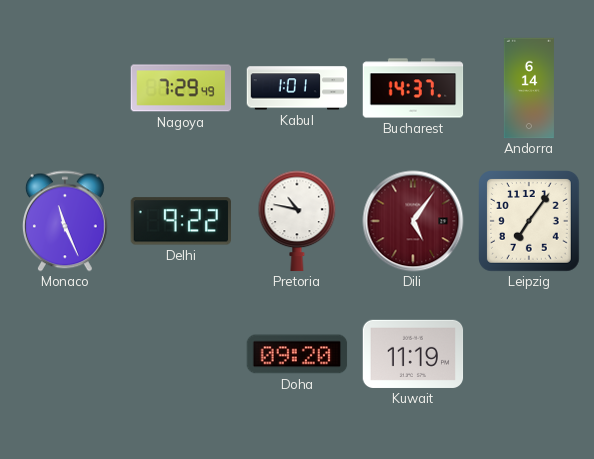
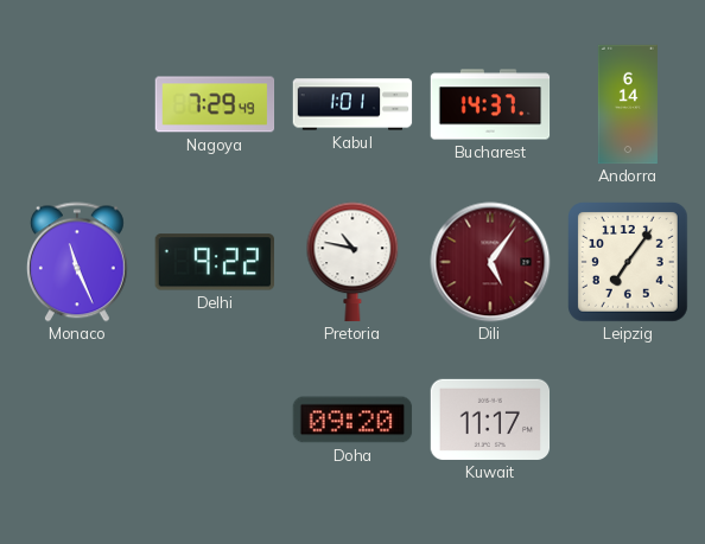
Kuwait: 11:19 -> 11:17
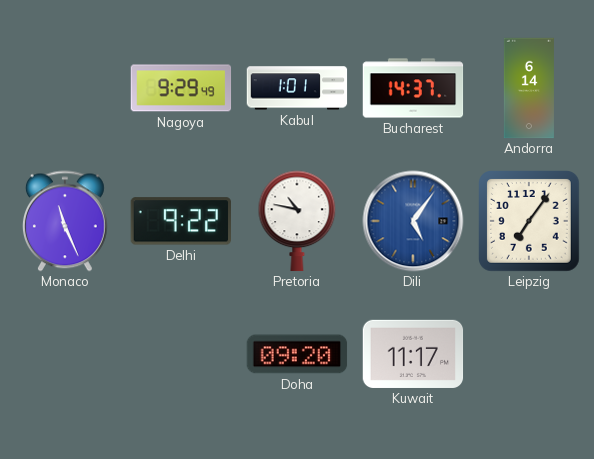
Nagoya: 7:29 -> 9:29
Dili dial: burgundy -> blue
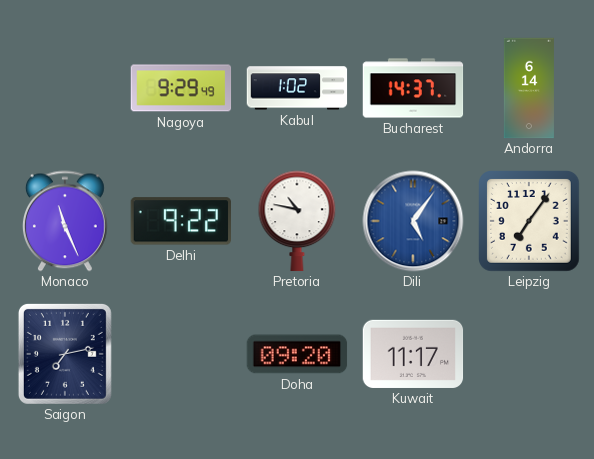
Kabul: 1:01 -> 1:02
Saigon: none -> 7:13
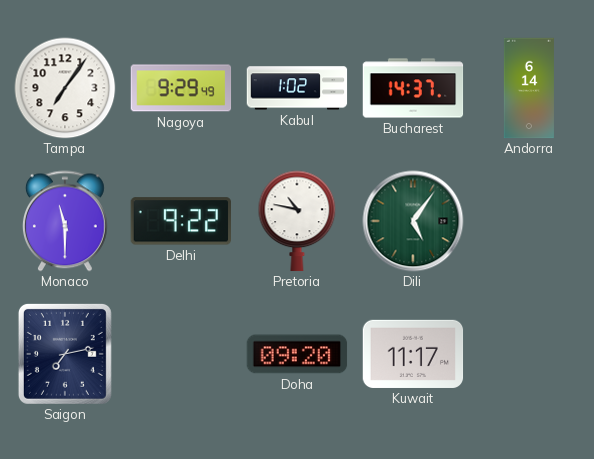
Tampa: none -> 7:06
Monaco: 11:26 -> 11:30
Dili dial: blue -> green
Leipzig: 7:06 -> none
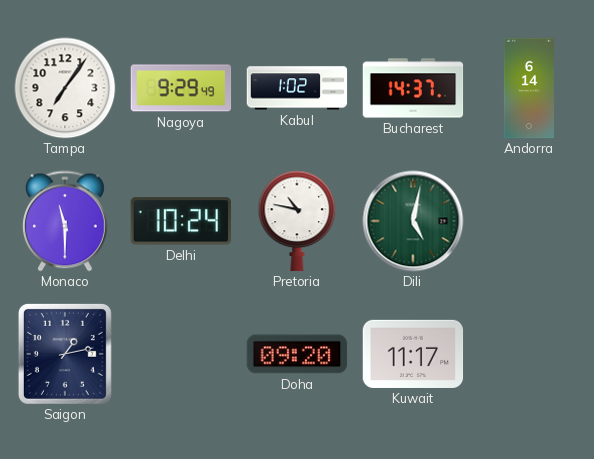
Delhi: 9:22 -> 10:24
Dili: 5:06 -> 5:02
Saigon: 7:13 -> 1:13
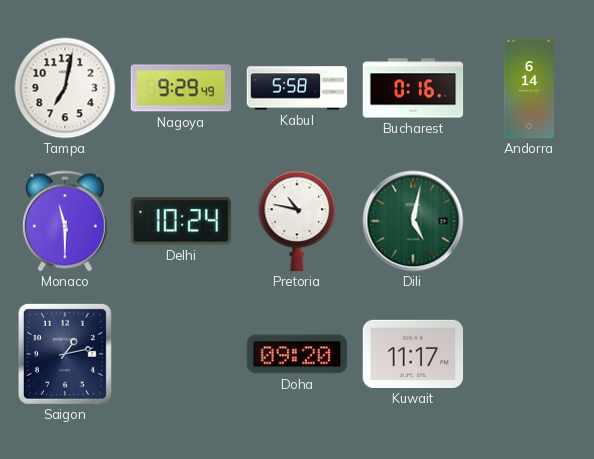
Tampa: 7:06 -> 7:02
Kabul: 1:02 -> 5:58
Bucharest: 14:37 -> 0:16
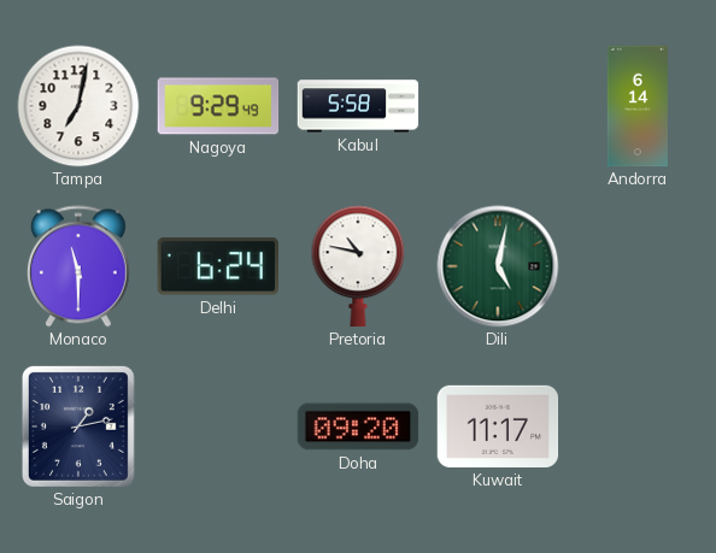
Bucharest: 0:16 -> none
Delhi: 10:24 -> 6:24
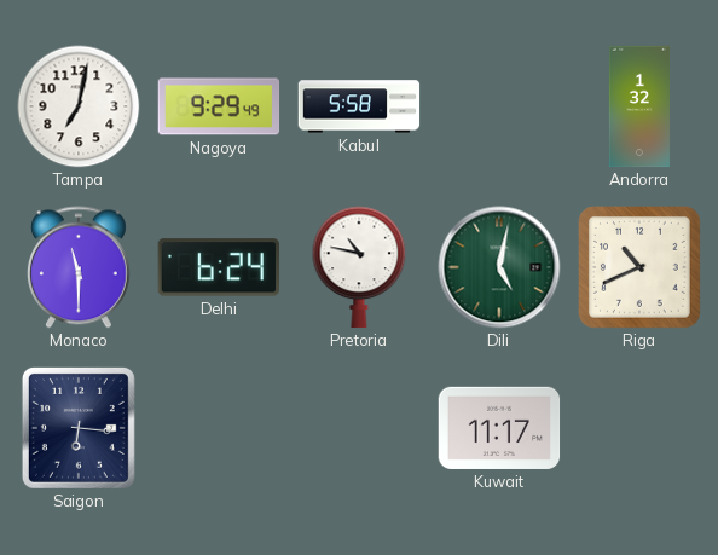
Andorra: 6:14 -> 1:32
Riga: none -> 10:41
Saigon: 1:13 -> 6:16
Doha: 09:20 -> none
